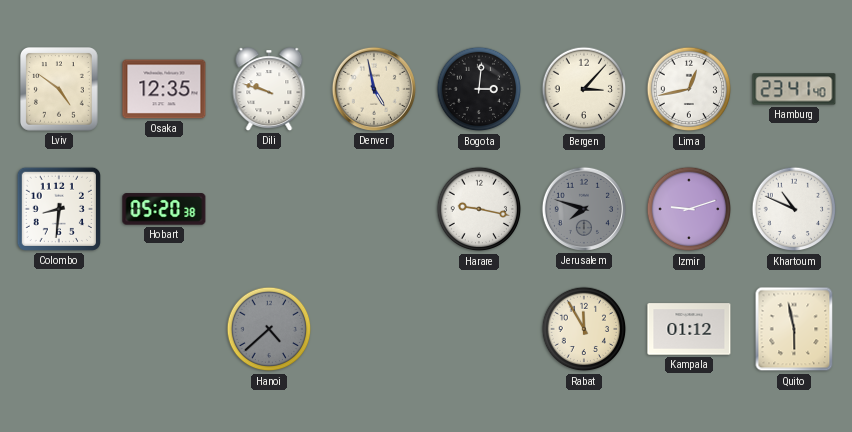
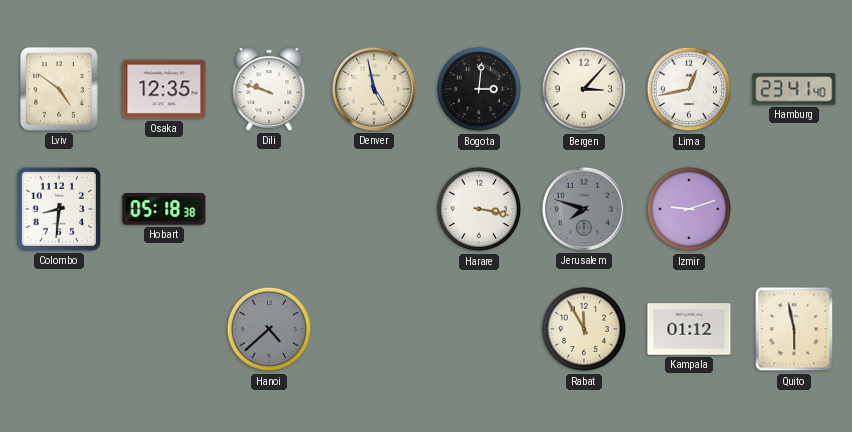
Hobart: 05:20 -> 05:18
Harare: 9:17 -> 3:17
Khartoum: 10:49 -> none
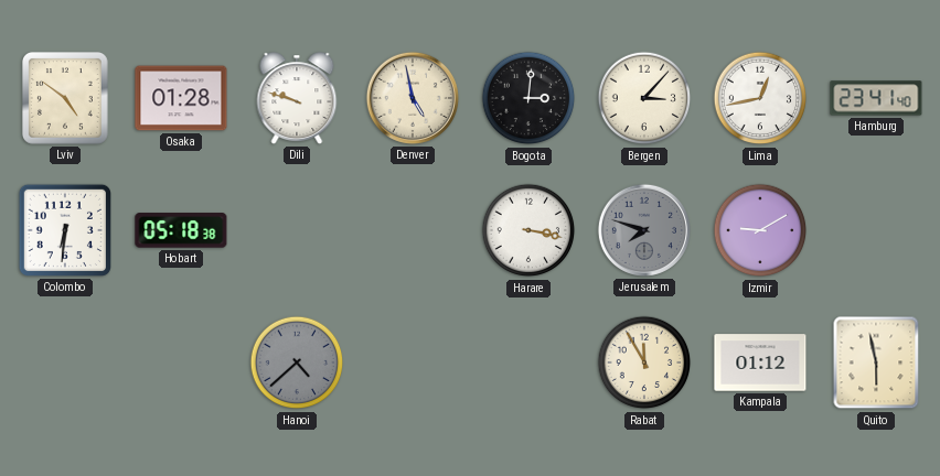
Osaka: 12:35 -> 01:28
Colombo: 8:31 -> 6:31
Izmir: 9:12 -> 9:10
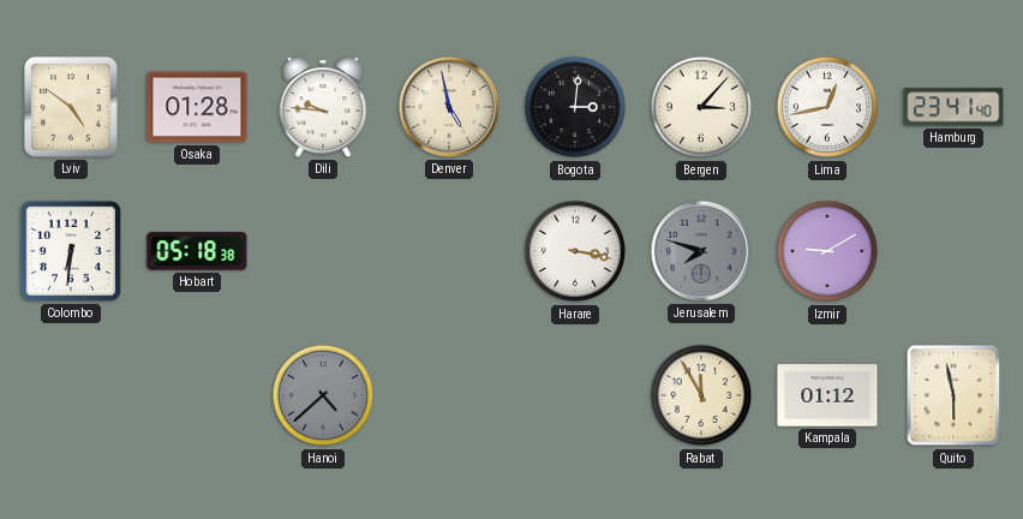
Dili: 9:48 -> 9:46
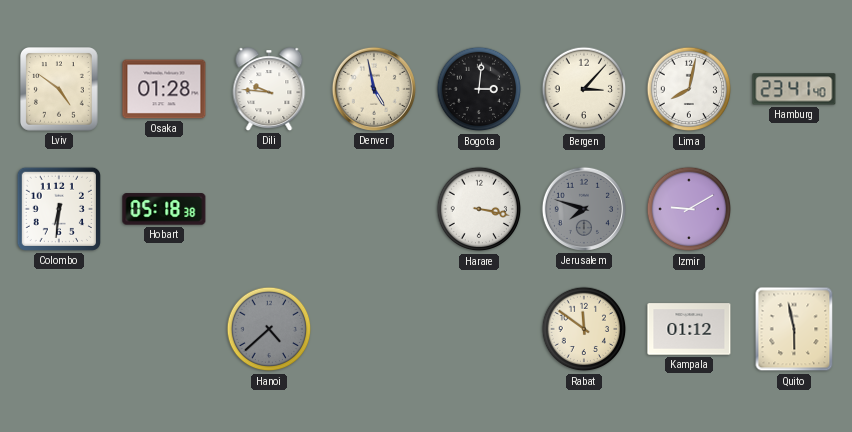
Lima: 12:43 -> 8:02
Rabat: 11:55 -> 11:51
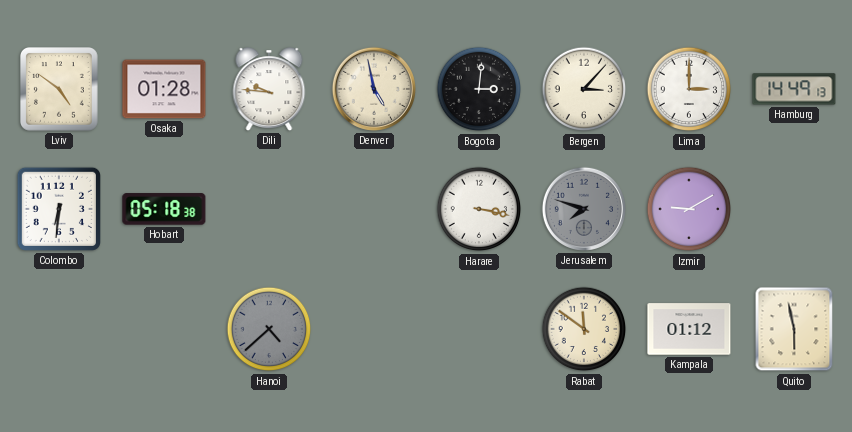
Lima: 8:02 -> 3:00
Hamburg: 23:41 -> 14:49
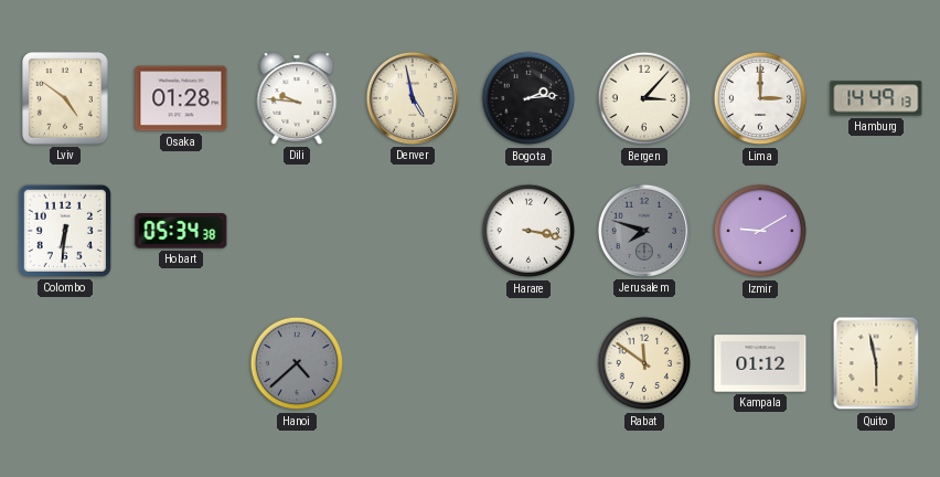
Bogota: 3:01 -> 2:14
Hobart: 05:18 -> 05:34
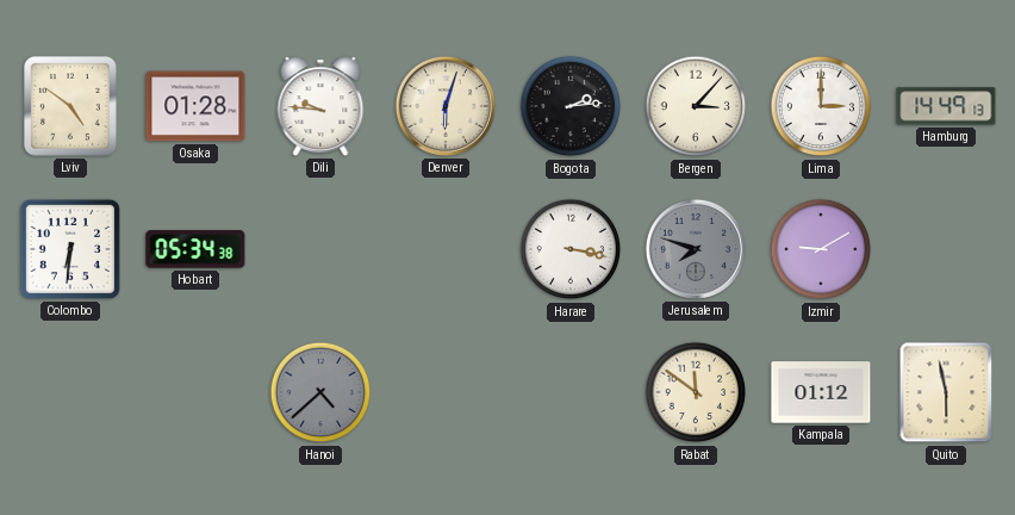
Denver: 4:58 -> 6:03
